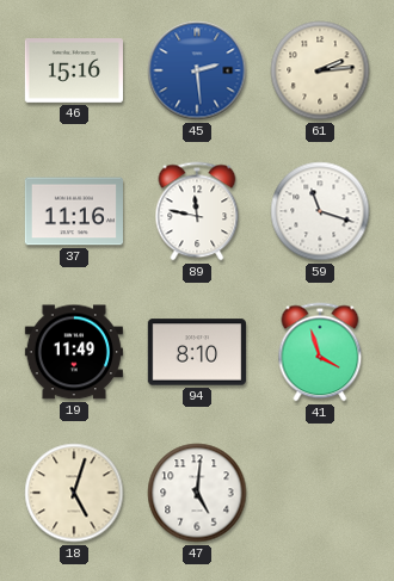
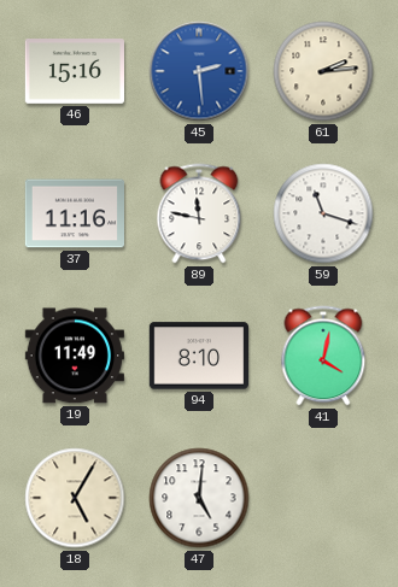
41: 3:57 -> 4:02
18: 5:03 -> 5:05
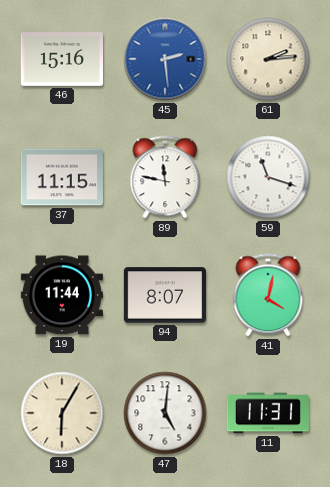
37: 11:16 -> 11:15
19: 11:49 -> 11:44
94: 8:10 -> 8:07
18: 5:05 -> 6:05
11: none -> 11:31
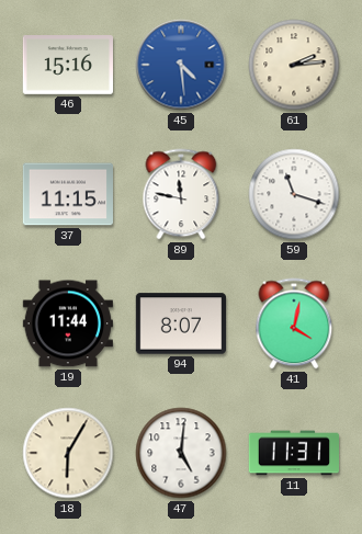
45: 2:29 -> 4:29
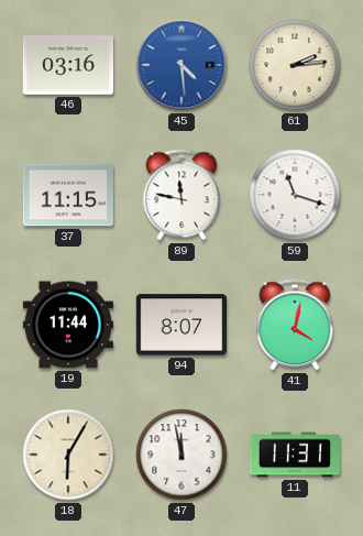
46: 15:16 -> 03:16
47: 5:01 -> 11:58
